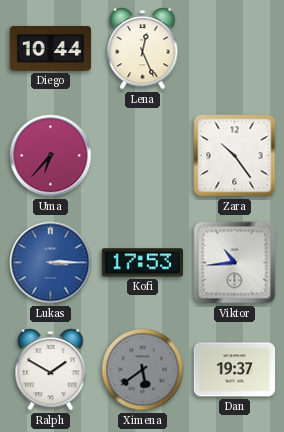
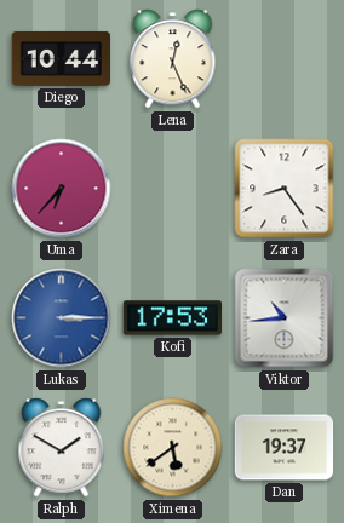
Zara: 10:24 -> 8:24
Ximena dial: grey -> cream
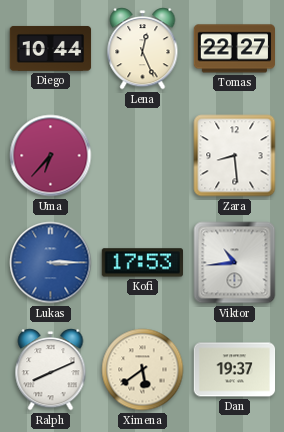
Tomas: none -> 22:27
Zara: 8:24 -> 8:29
Ralph: 1:50 -> 8:11
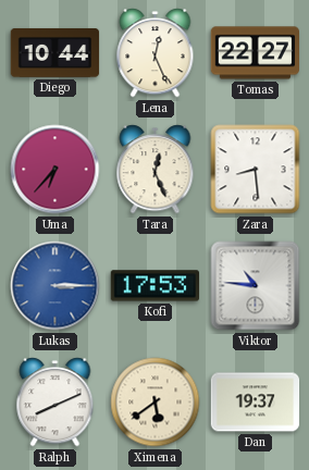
Tara: none -> 12:26
Viktor: 10:44 -> 10:46
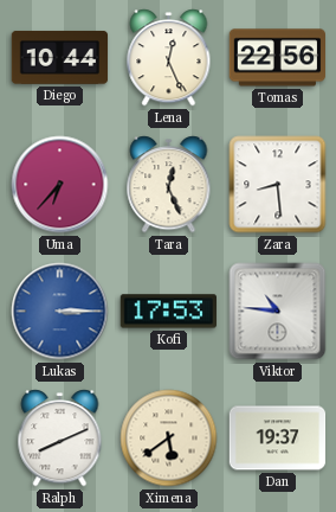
Tomas: 22:27 -> 22:56
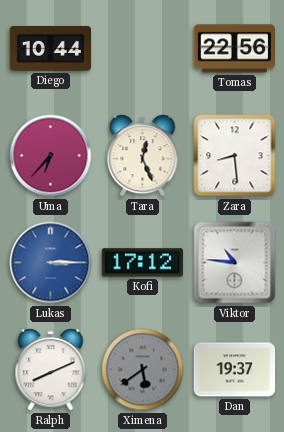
Lena: 12:26 -> none
Kofi: 17:53 -> 17:12
Ximena dial: cream -> grey
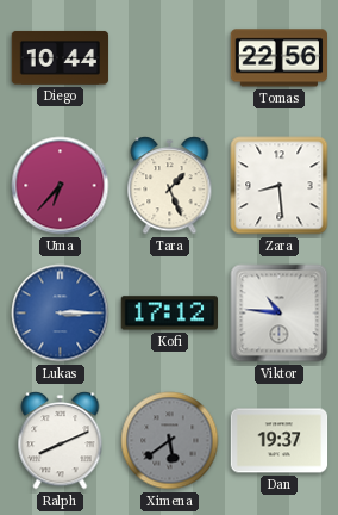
Tara: 12:26 -> 1:26
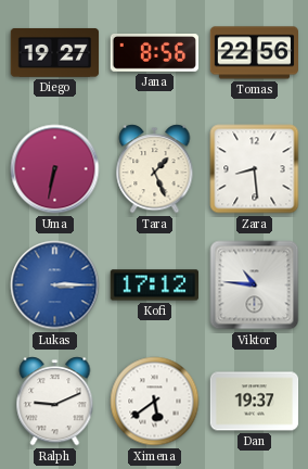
Diego: 10:44 -> 19:27
Jana: none -> 8:56
Uma: 6:37 -> 6:32
Ralph: 8:11 -> 9:11
Ximena dial: grey -> white
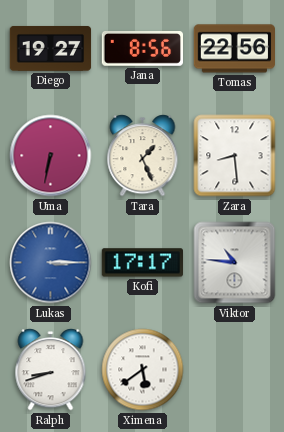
Kofi: 17:12 -> 17:17
Ralph: 9:11 -> 8:42
Dan: 19:37 -> none
